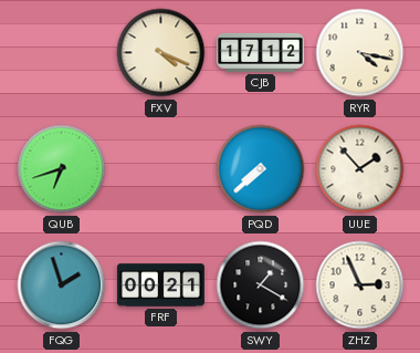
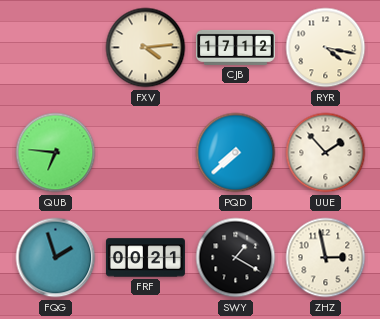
FXV: 4:19 -> 4:14
QUB: 6:42 -> 6:46
ZHZ: 2:56 -> 2:58
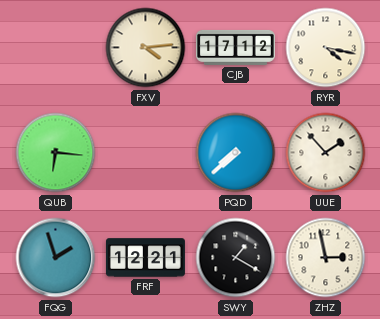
QUB: 6:46 -> 6:16
FRF: 00:21 -> 12:21
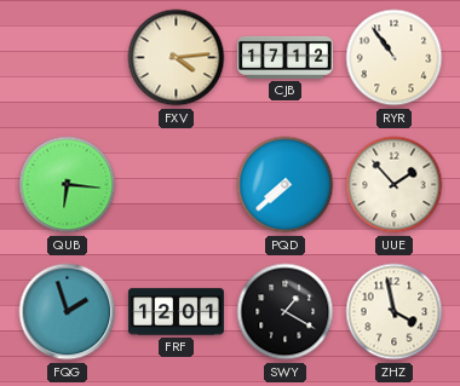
RYR: 4:17 -> 10:54
FRF: 12:21 -> 12:01
ZHZ: 2:58 -> 3:58
